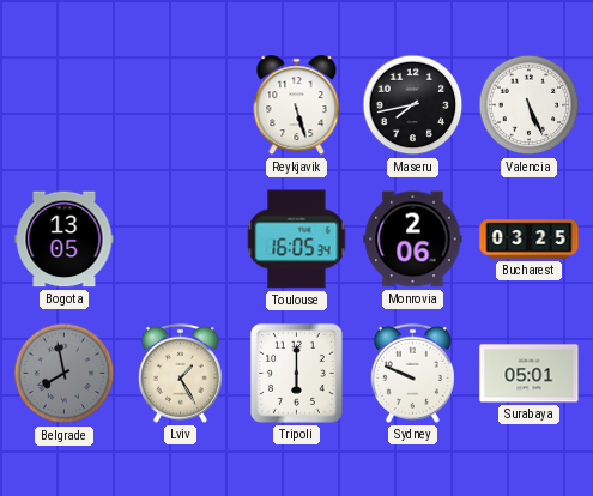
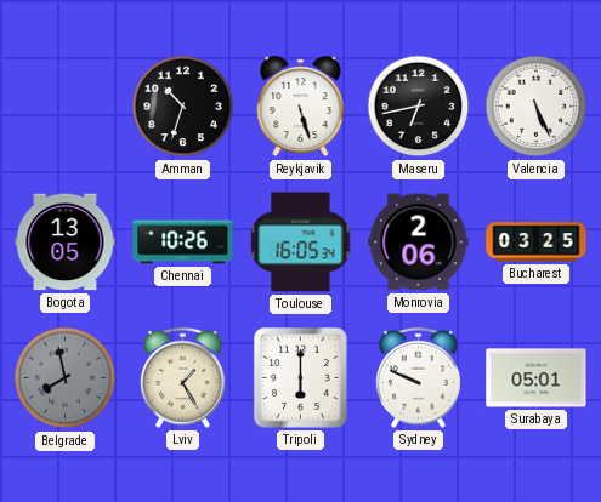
Amman: none -> 10:33
Maseru: 7:43 -> 6:43
Chennai: none -> 10:26
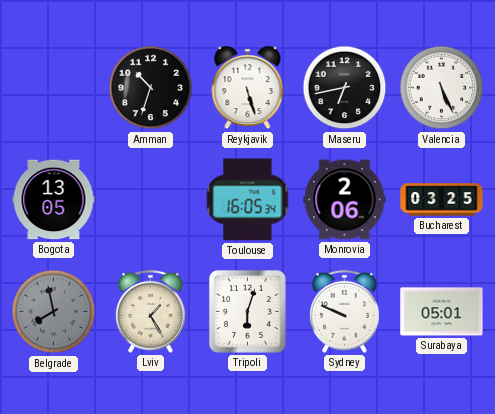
Chennai: 10:26 -> none
Tripoli: 6:00 -> 6:03
